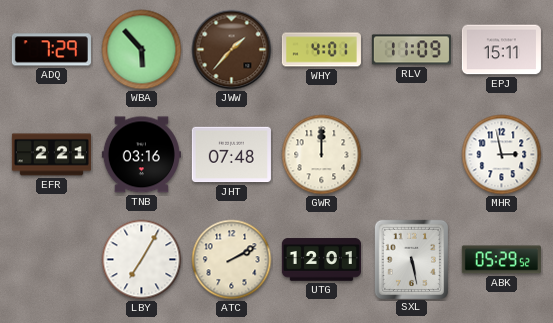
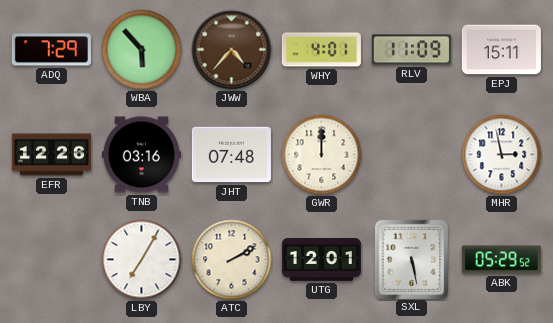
JWW: 1:37 -> 4:37
EFR: 2:21 -> 12:26
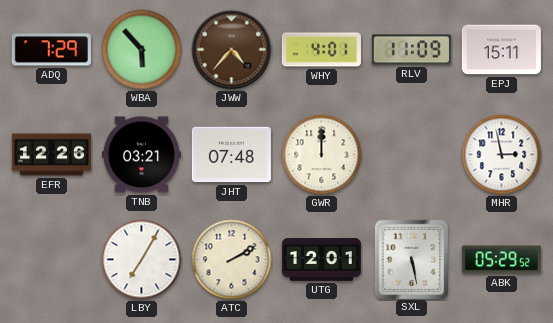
TNB: 03:16 -> 03:21
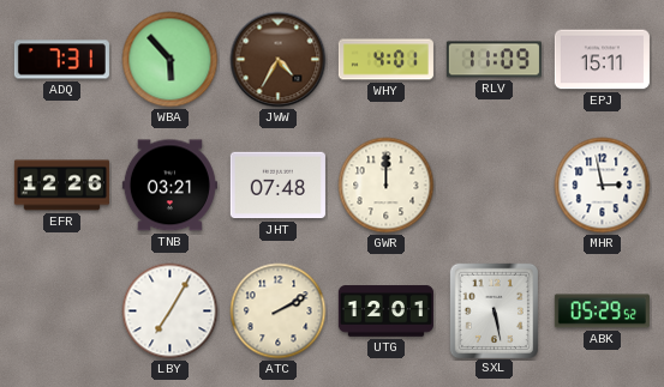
ADQ: 7:29 -> 7:31
JWW: 4:37 -> 4:35
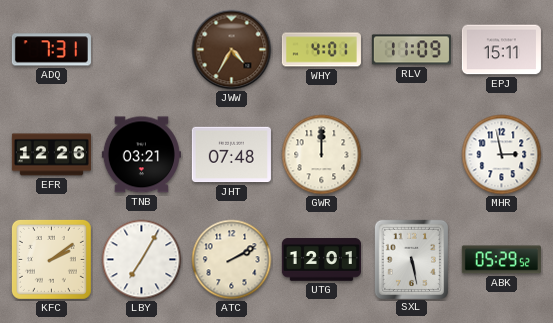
WBA: 5:53 -> none
KFC: none -> 2:09
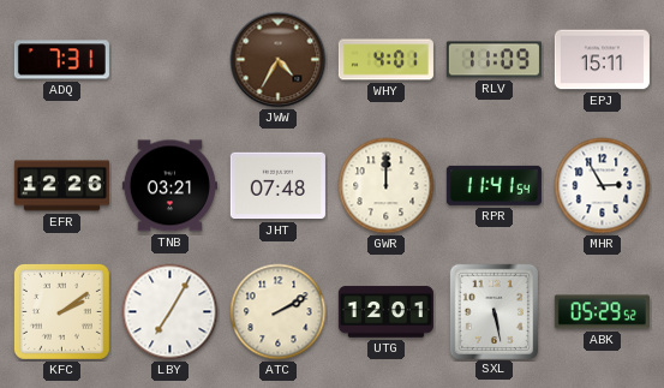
RPR: none -> 11:41
MHR: 2:58 -> 2:55
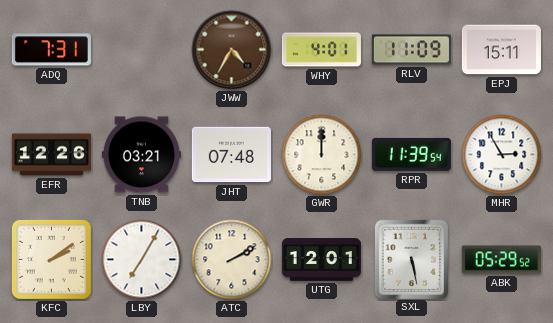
RPR: 11:41 -> 11:39
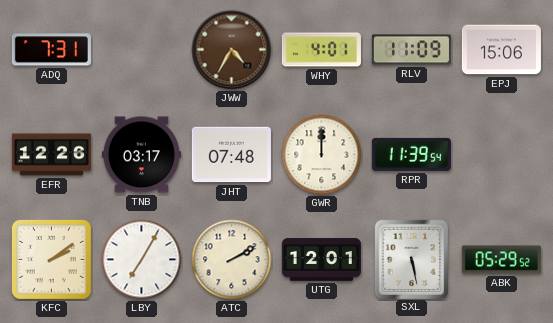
EPJ: 15:11 -> 15:06
TNB: 03:21 -> 03:17
MHR: 2:55 -> none
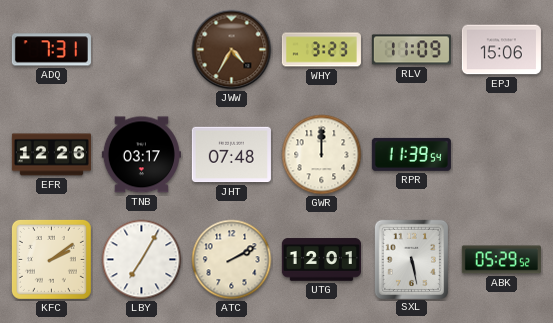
WHY: 4:01 -> 3:23
